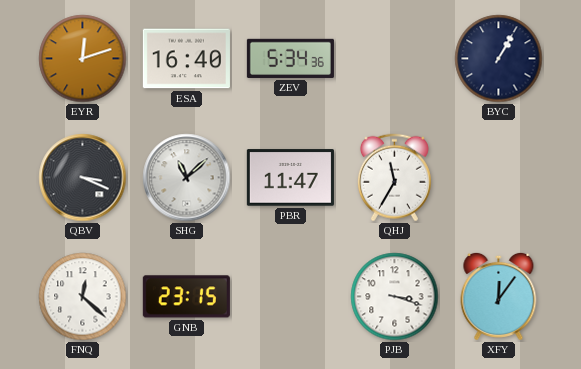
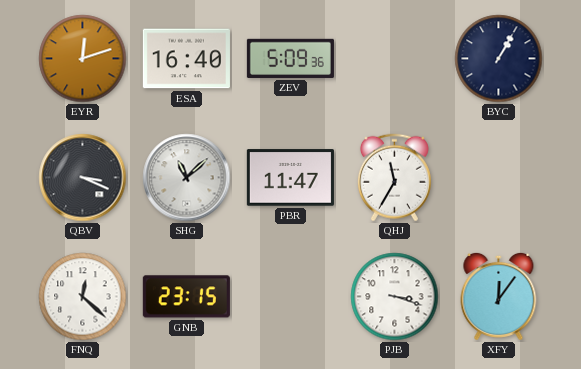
ZEV: 5:34 -> 5:09
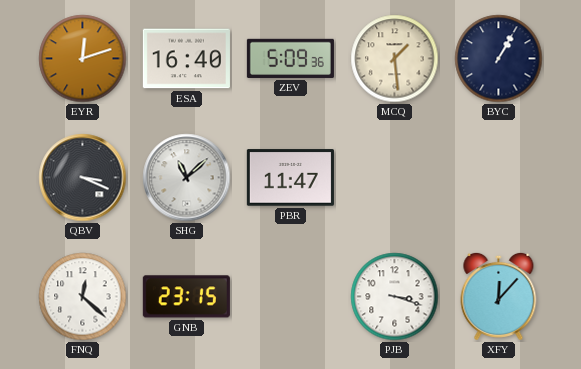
MCQ: none -> 1:29
QHJ: 11:35 -> none
XFY: 12:06 -> 12:07
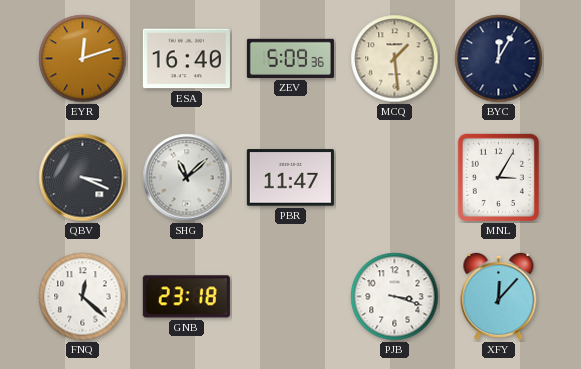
BYC: 1:05 -> 12:05
MNL: none -> 3:05
GNB: 23:15 -> 23:18
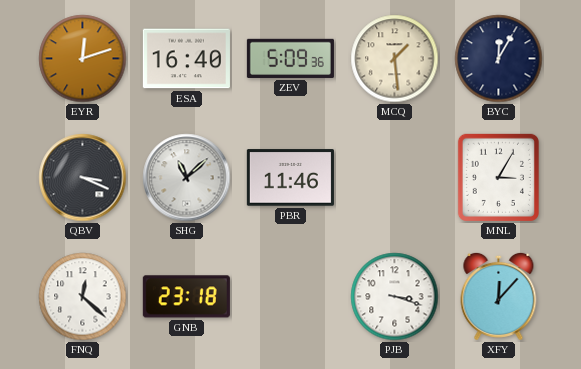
PBR: 11:47 -> 11:46
